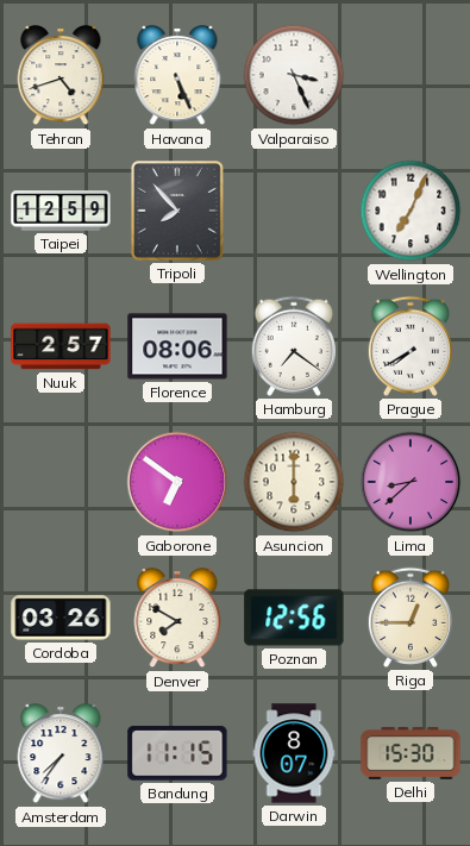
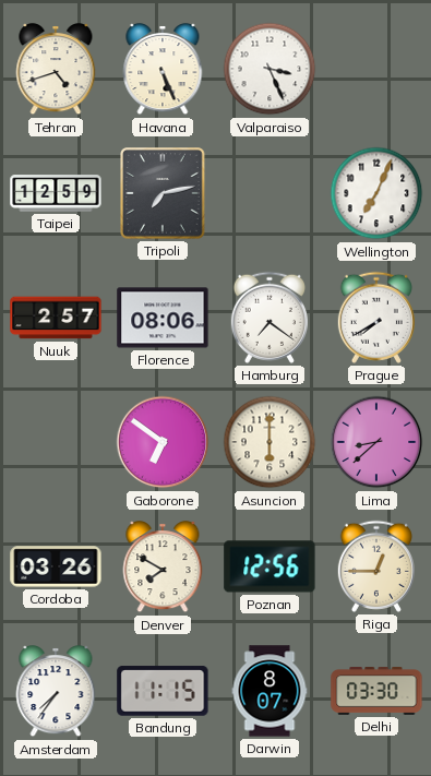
Tripoli: 7:53 -> 7:13
Delhi: 15:30 -> 03:30
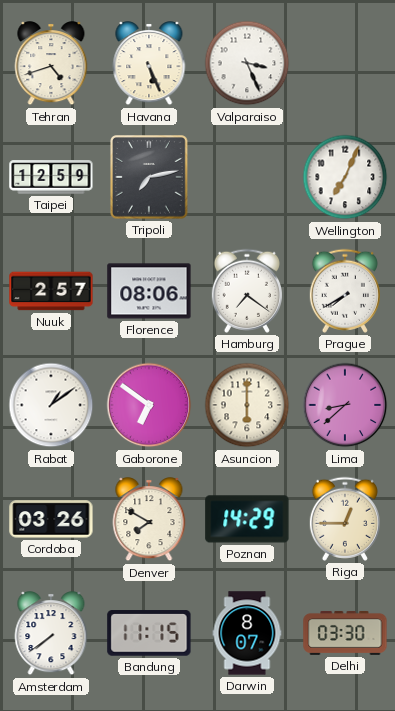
Rabat: none -> 1:09
Poznan: 12:56 -> 14:29
Amsterdam: 7:36 -> 7:39
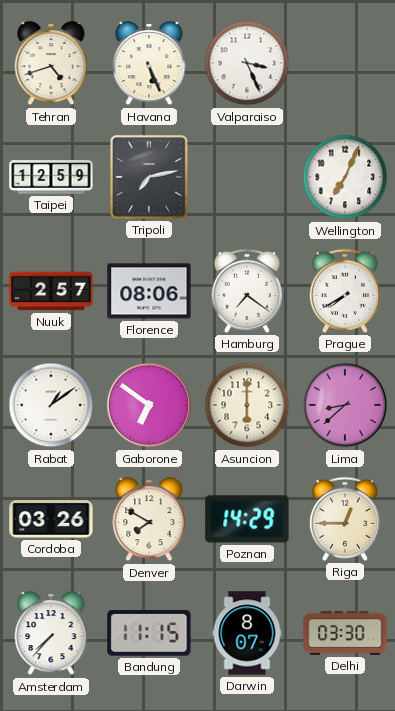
Amsterdam: 7:39 -> 7:37
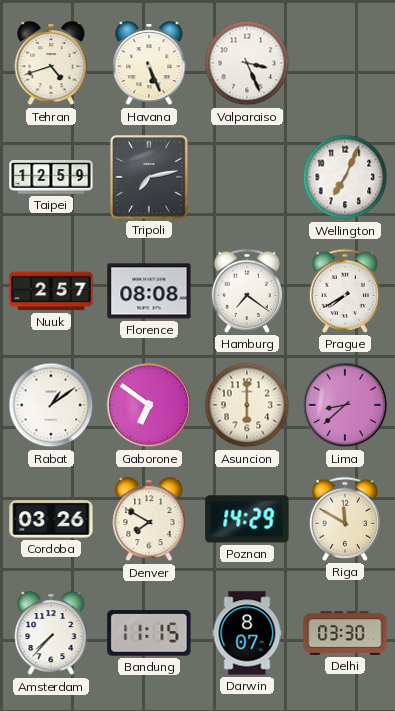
Florence: 08:06 -> 08:08
Riga: 12:45 -> 11:50
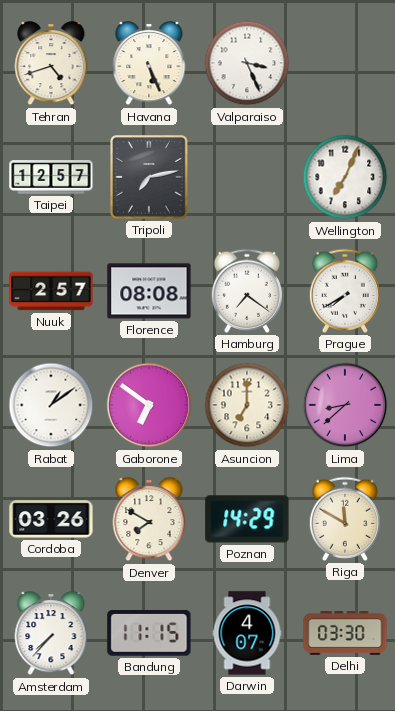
Taipei: 12:59 -> 12:57
Asuncion: 6:00 -> 7:00
Darwin: 8:07 -> 4:07
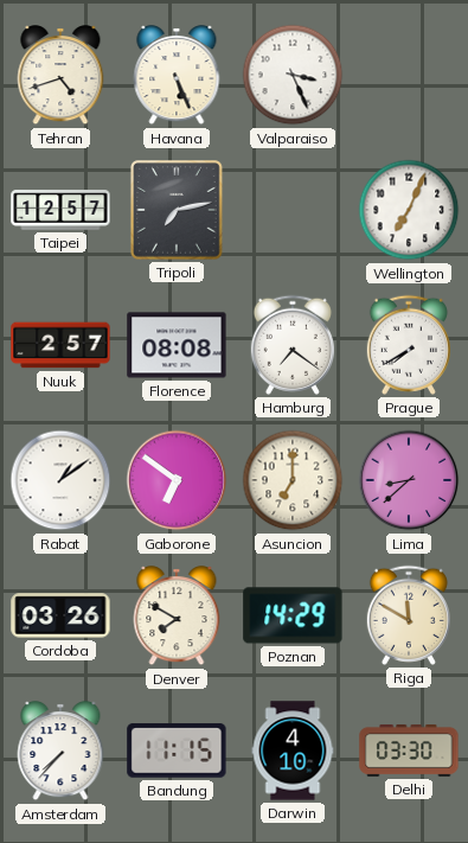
Darwin: 4:07 -> 4:10
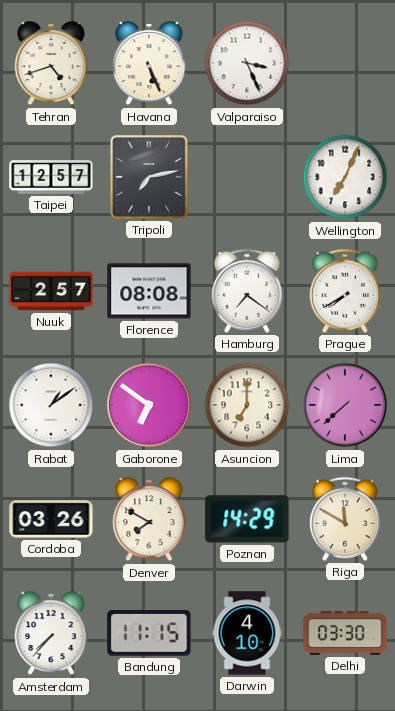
Lima: 8:38 -> 7:38
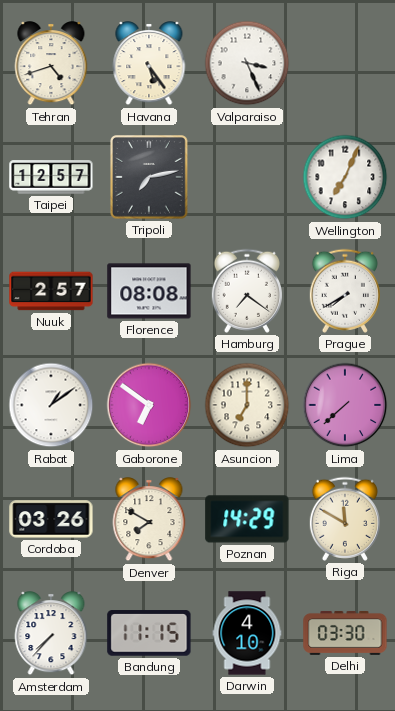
Havana: 5:26 -> 5:24
